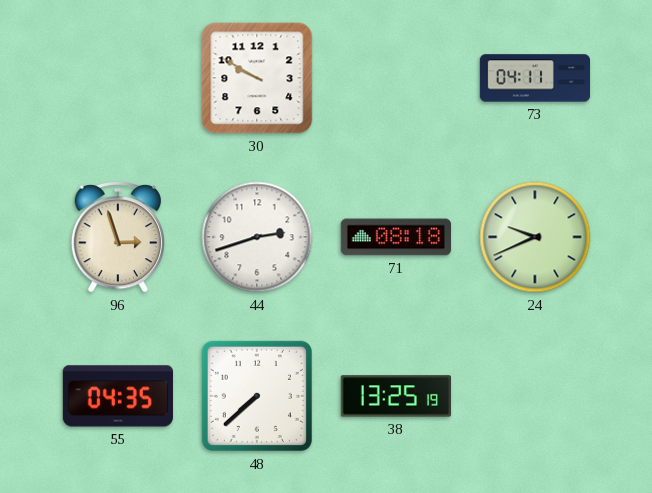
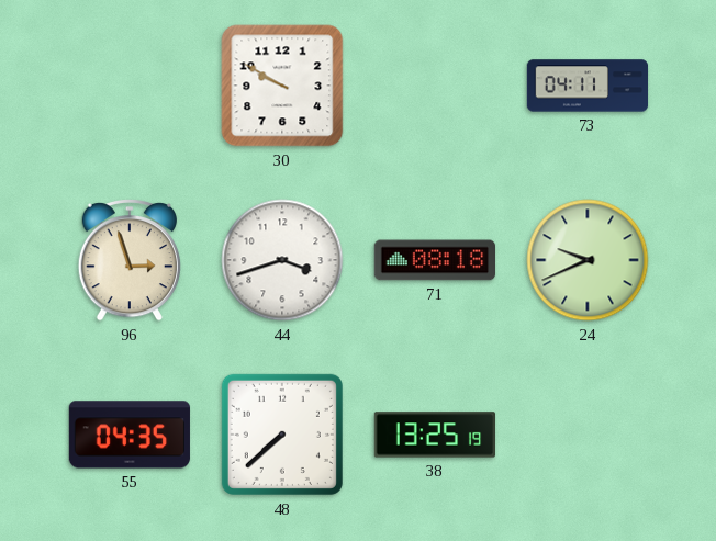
44: 2:42 -> 3:42
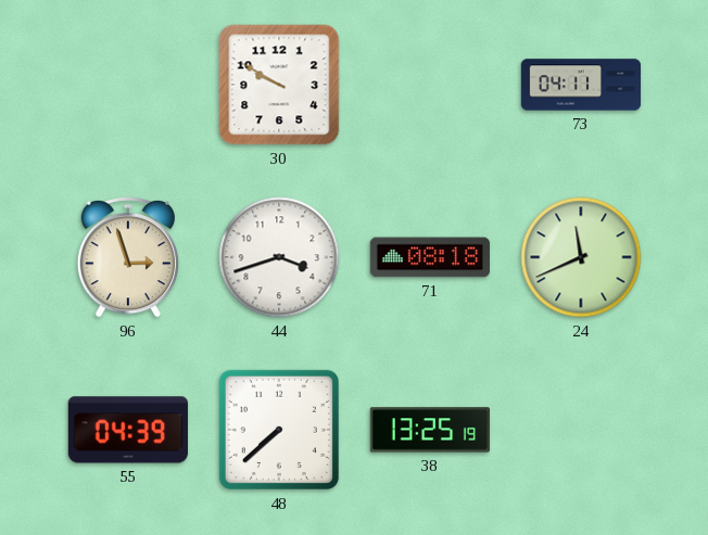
24: 9:41 -> 11:41
55: 04:35 -> 04:39
